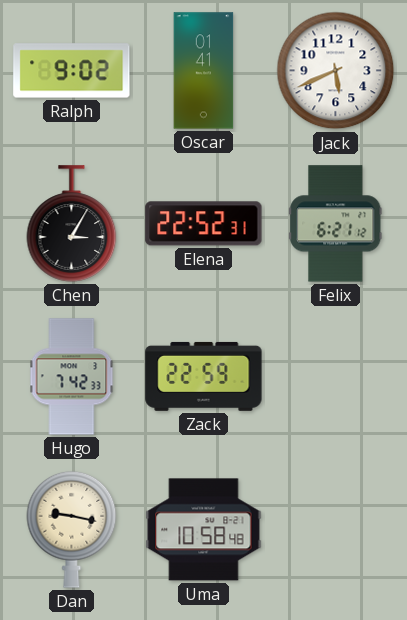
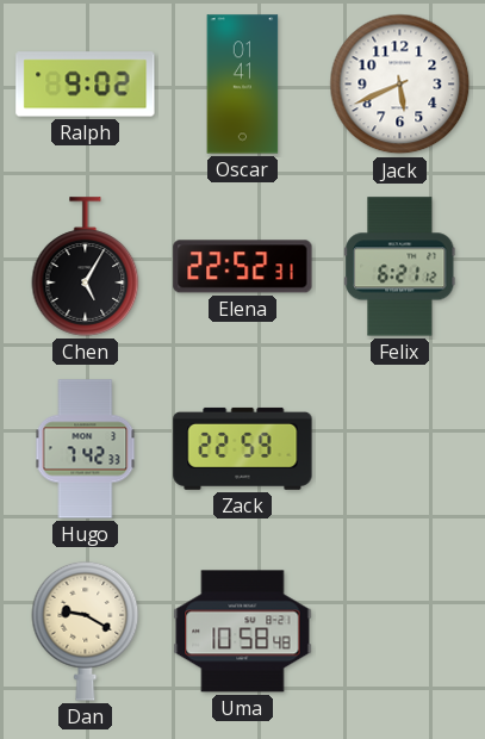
Chen: 3:05 -> 5:05
Dan: 9:17 -> 9:20
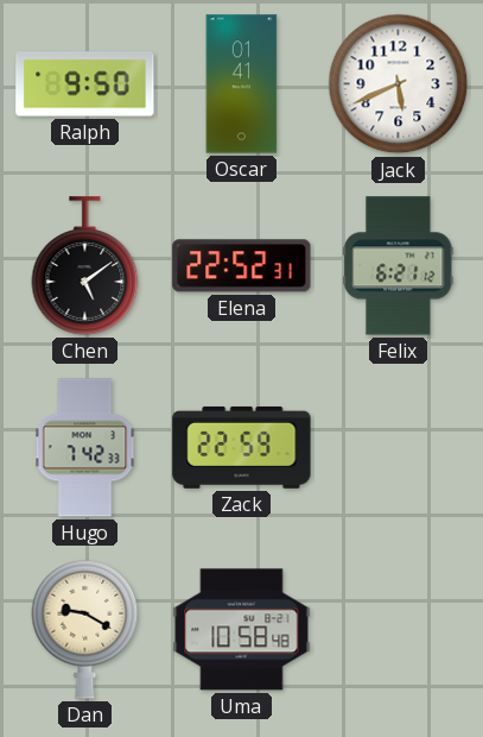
Ralph: 9:02 -> 9:50
Chen: 5:05 -> 5:09
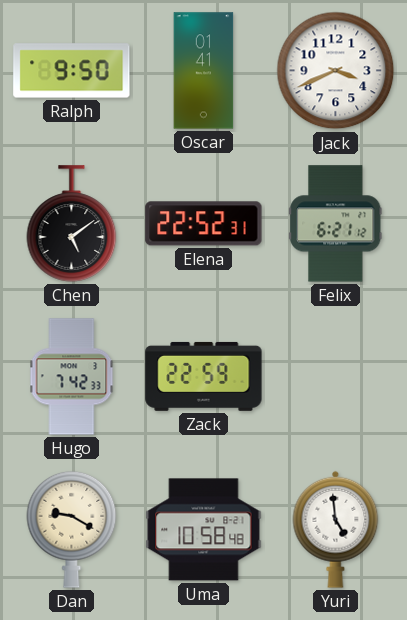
Jack: 5:41 -> 3:41
Yuri: none -> 4:59
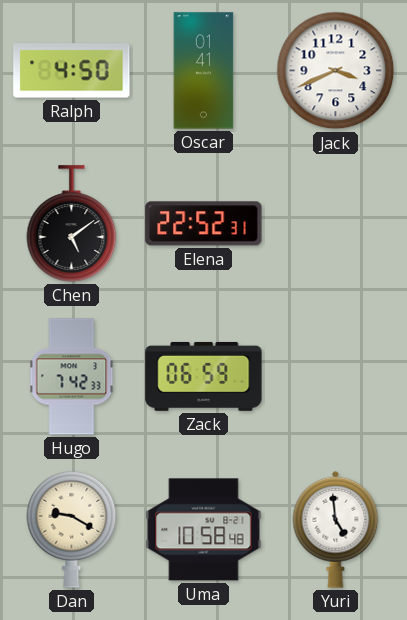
Ralph: 9:50 -> 4:50
Felix: 6:21 -> none
Zack: 22:59 -> 06:59
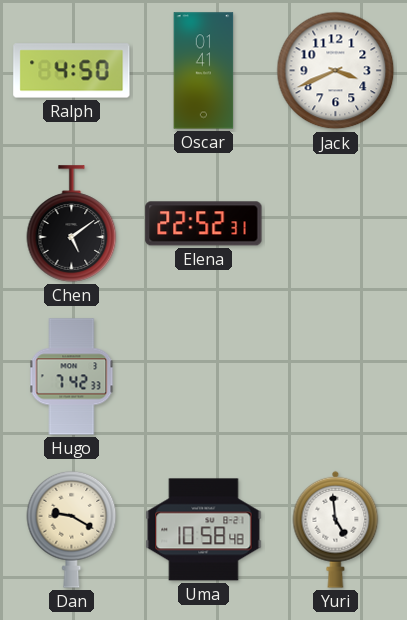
Zack: 06:59 -> none
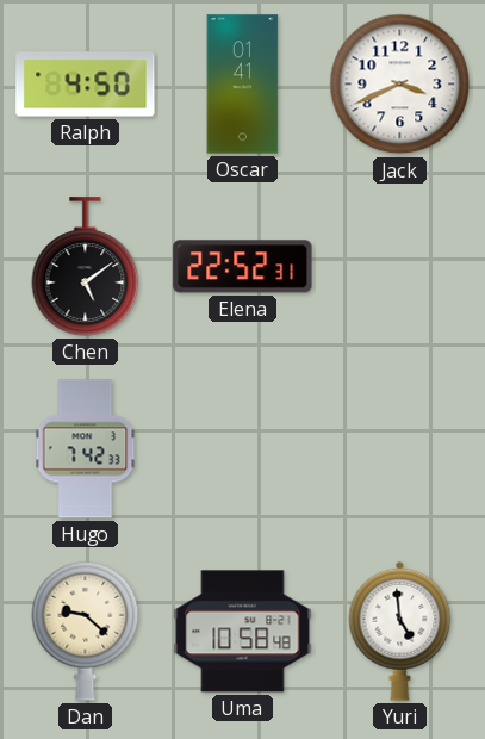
Dan: 9:20 -> 9:22
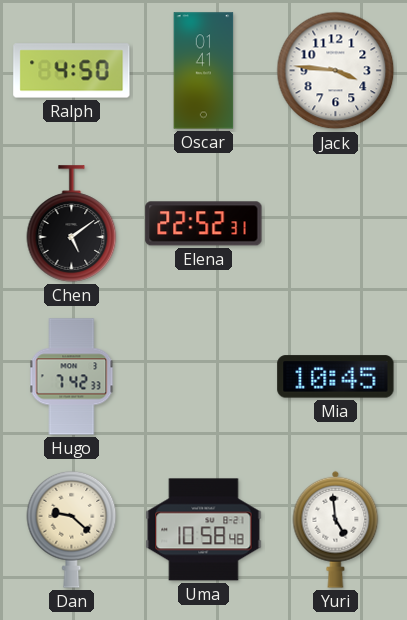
Jack: 3:41 -> 3:46
Mia: none -> 10:45
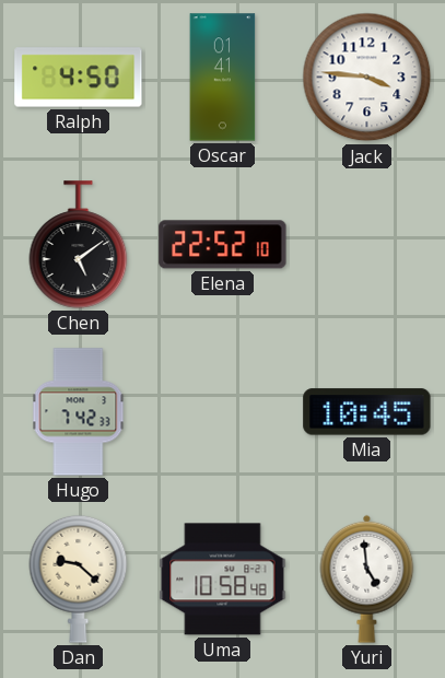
Elena: 22:52:31 -> 22:52:10
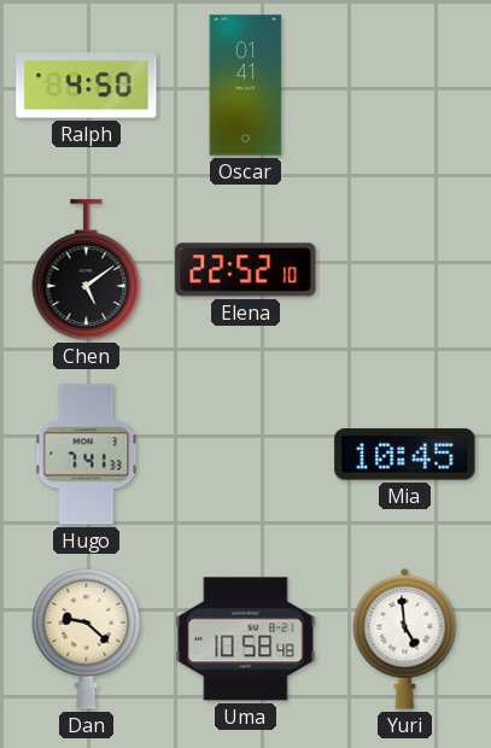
Jack: 3:46 -> none
Hugo: 7:42 -> 7:41
